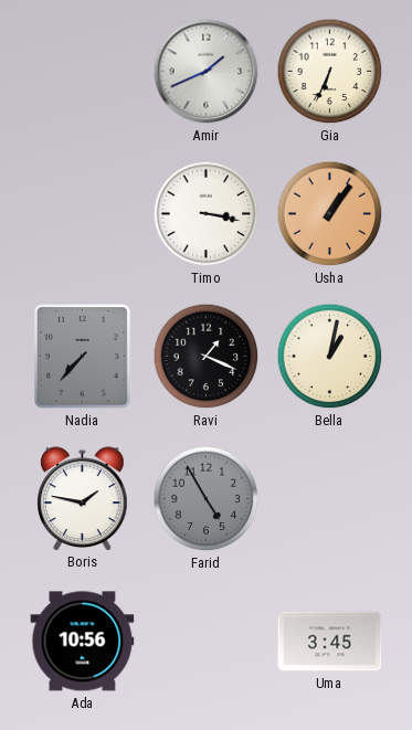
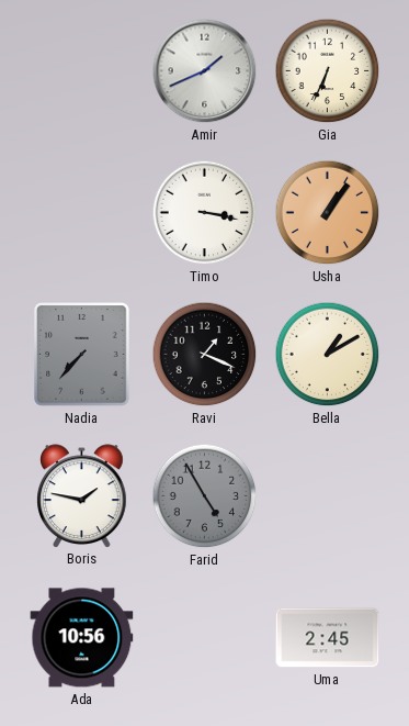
Bella: 1:02 -> 1:10
Uma: 3:45 -> 2:45
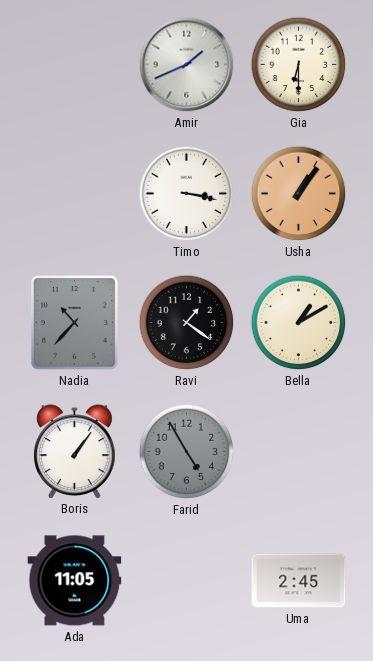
Gia: 6:34 -> 6:30
Nadia: 7:37 -> 10:37
Ravi: 1:19 -> 1:21
Boris: 1:47 -> 1:06
Ada: 10:56 -> 11:05
